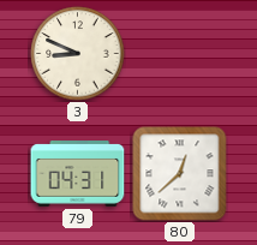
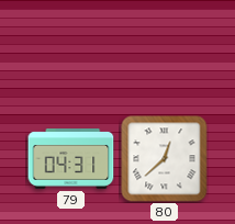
3: 8:49 -> none
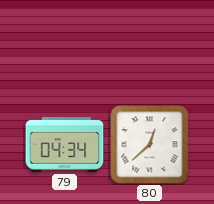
79: 04:31 -> 04:34
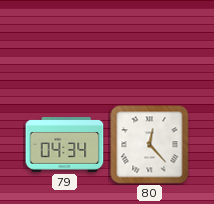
80: 12:38 -> 12:23
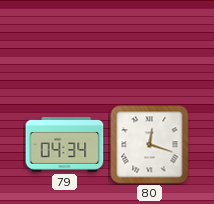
80: 12:23 -> 12:18
